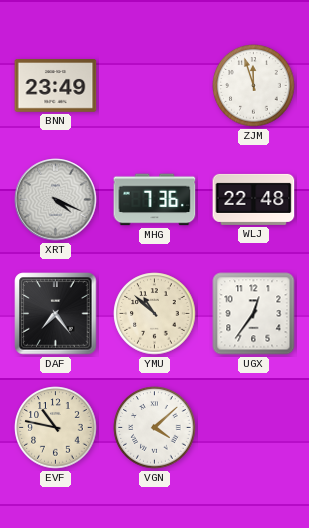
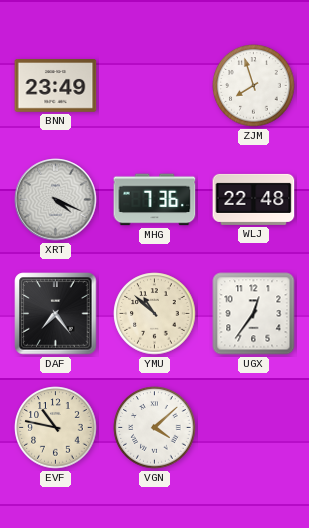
ZJM: 11:57 -> 7:57
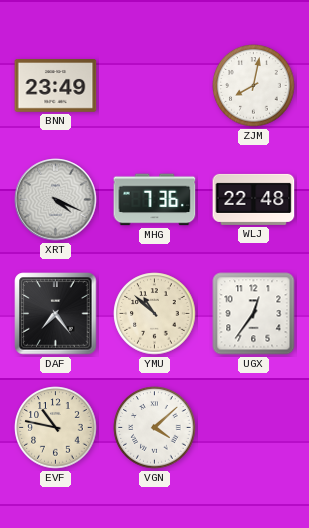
ZJM: 7:57 -> 8:02
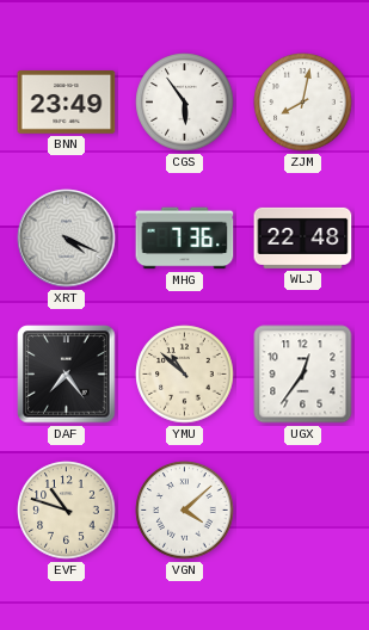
CGS: none -> 5:54
EVF: 10:47 -> 10:48
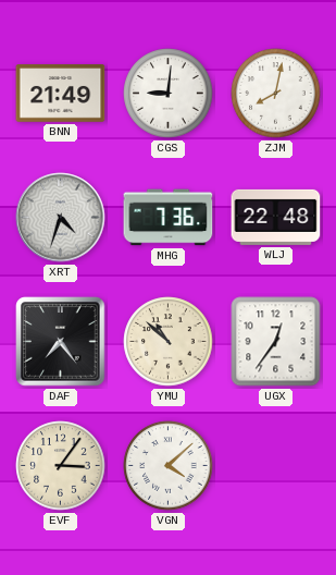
BNN: 23:49 -> 21:49
CGS: 5:54 -> 9:01
XRT: 4:19 -> 4:33
EVF: 10:48 -> 3:06
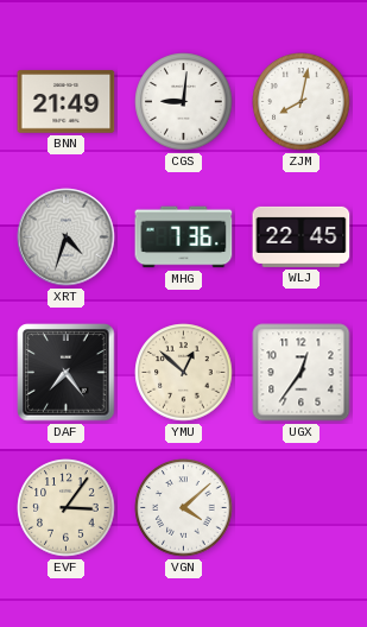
WLJ: 22:48 -> 22:45
YMU: 10:52 -> 12:52
